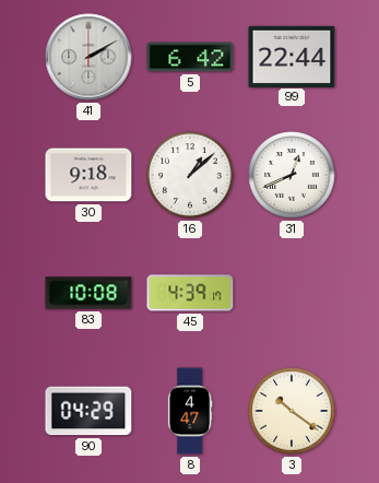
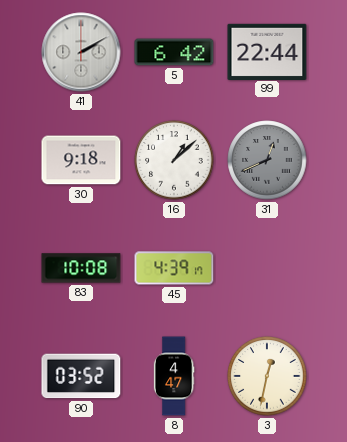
31 dial: white -> grey
90: 04:29 -> 03:52
3: 10:21 -> 12:32
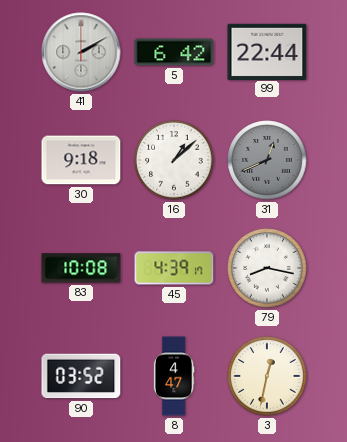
79: none -> 8:17
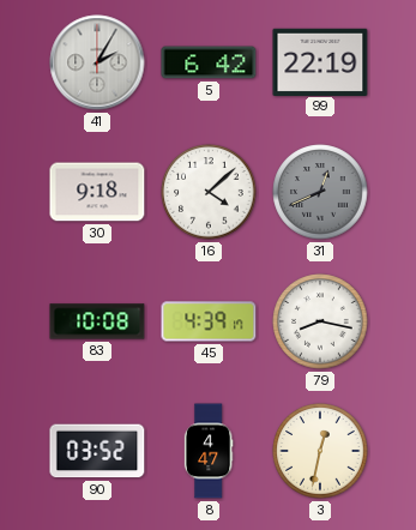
41: 2:10 -> 2:05
99: 22:44 -> 22:19
16: 1:08 -> 4:08
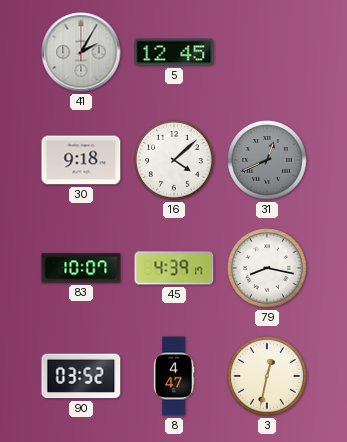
5: 6:42 -> 12:45
99: 22:19 -> none
83: 10:08 -> 10:07
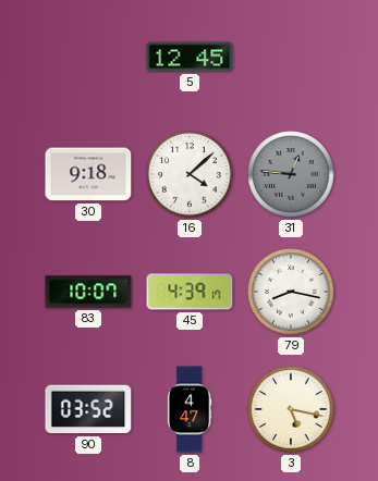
41: 2:05 -> none
31: 12:41 -> 12:46
3: 12:32 -> 5:17
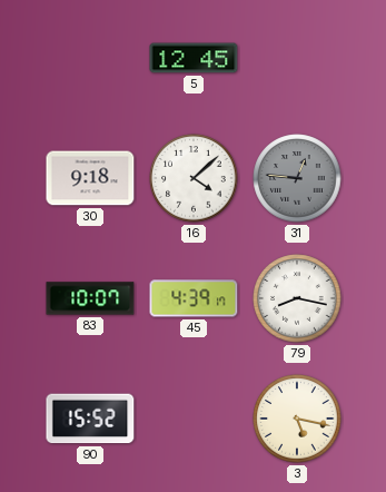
90: 03:52 -> 15:52
8: 4:47 -> none
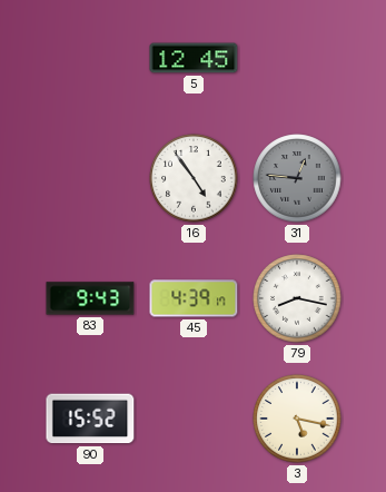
30: 9:18 -> none
16: 4:08 -> 4:54
83: 10:07 -> 9:43
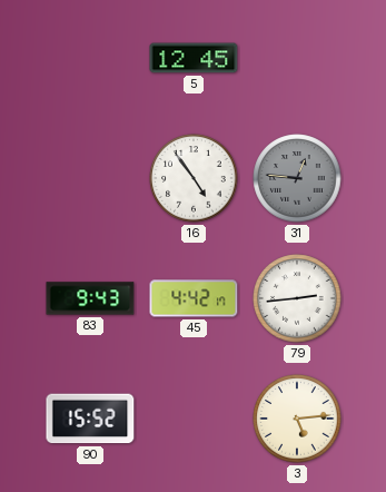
45: 4:39 -> 4:42
79: 8:17 -> 2:44
3: 5:17 -> 5:14
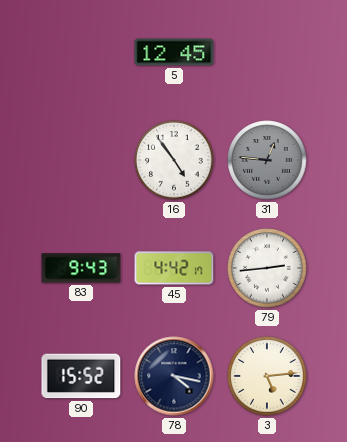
78: none -> 4:17
